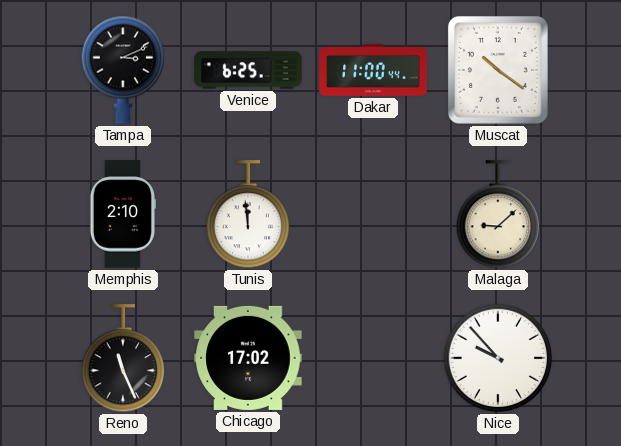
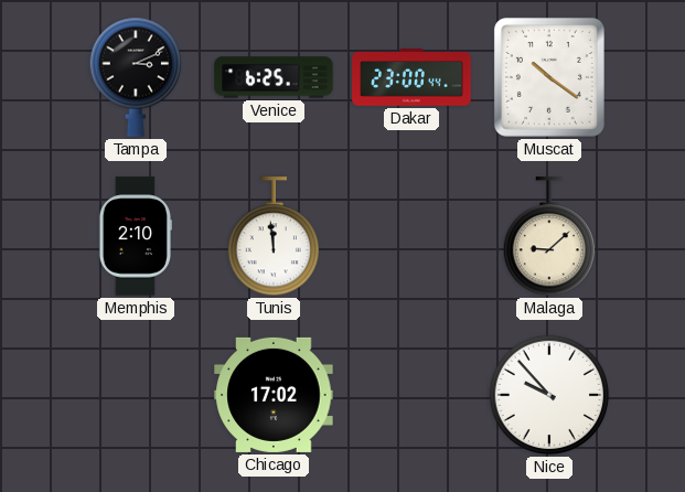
Dakar: 11:00 -> 23:00
Reno: 11:26 -> none
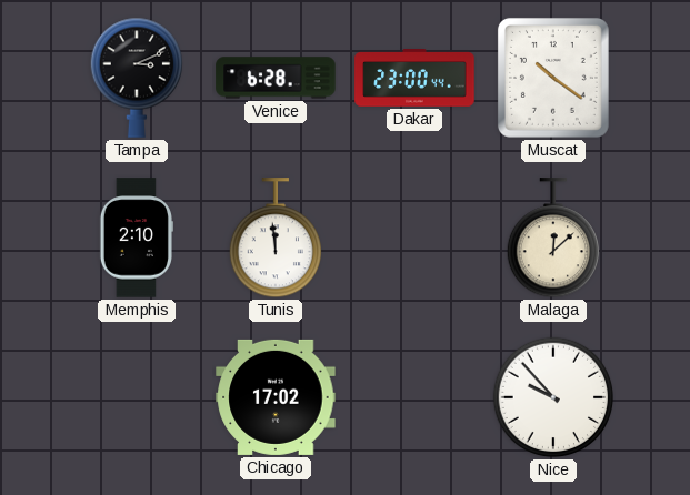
Venice: 6:25 -> 6:28
Malaga: 9:08 -> 12:08
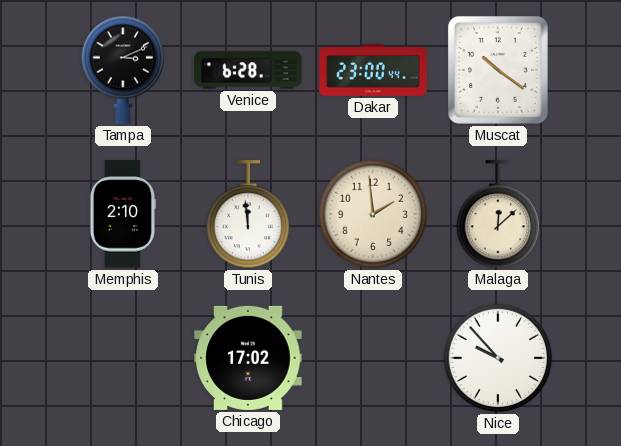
Nantes: none -> 1:59
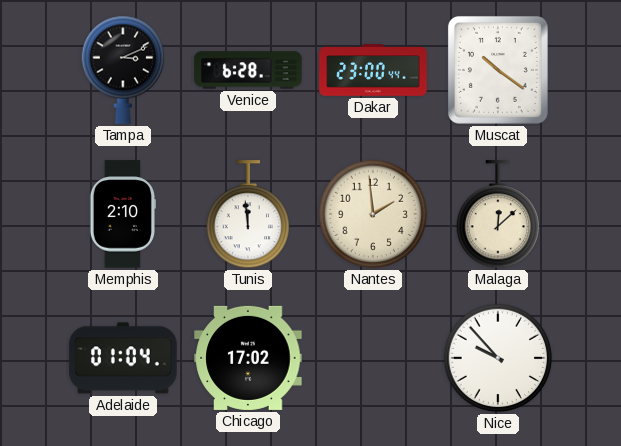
Adelaide: none -> 01:04
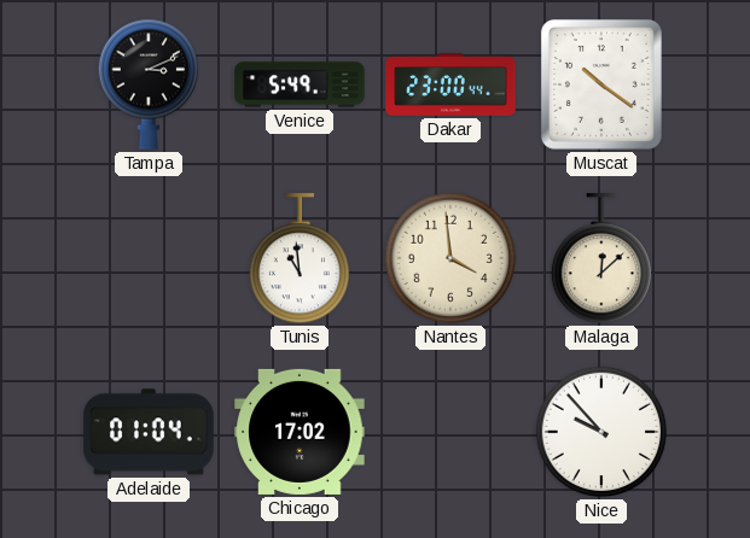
Venice: 6:28 -> 5:49
Memphis: 2:10 -> none
Tunis: 11:59 -> 10:59
Nantes: 1:59 -> 3:59
